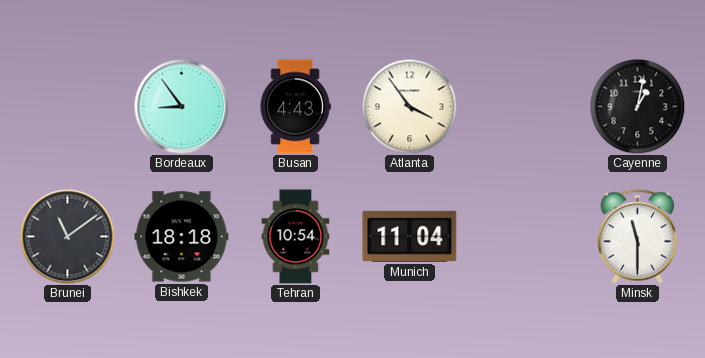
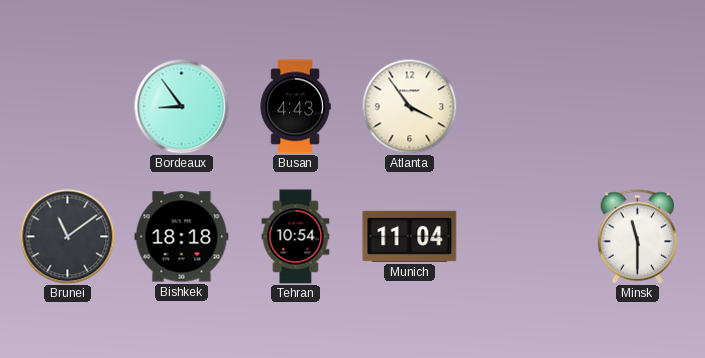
Cayenne: 1:02 -> none
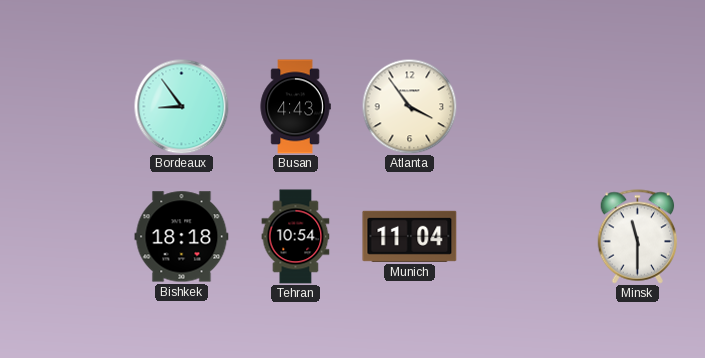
Brunei: 11:09 -> none
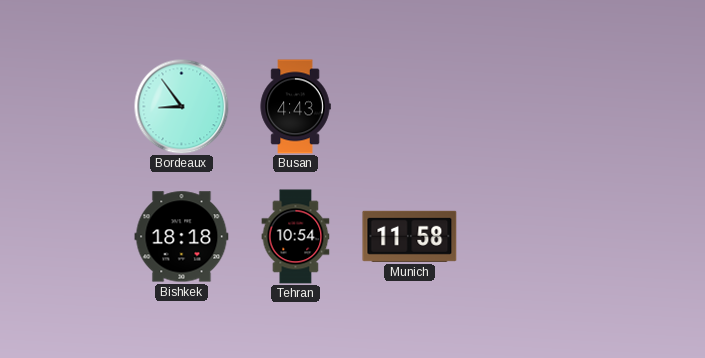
Atlanta: 3:54 -> none
Munich: 11:04 -> 11:58
Minsk: 11:30 -> none
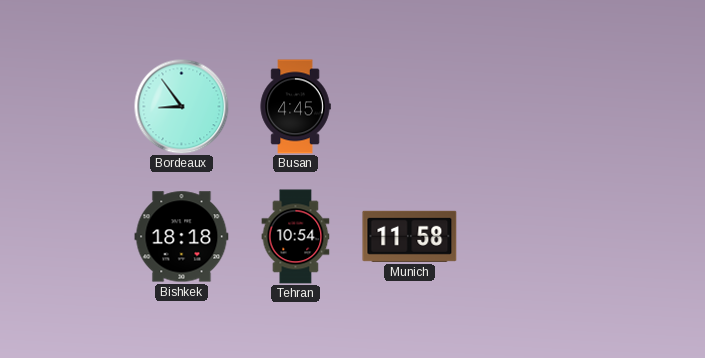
Busan: 4:43 -> 4:45
